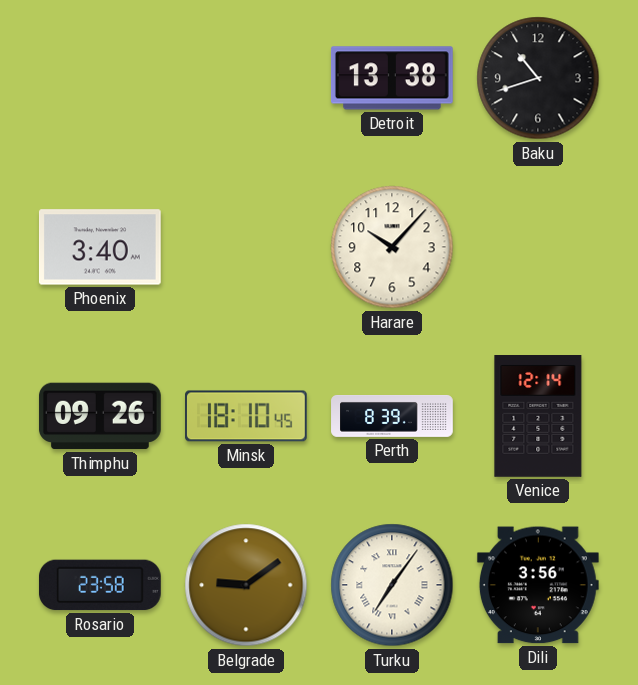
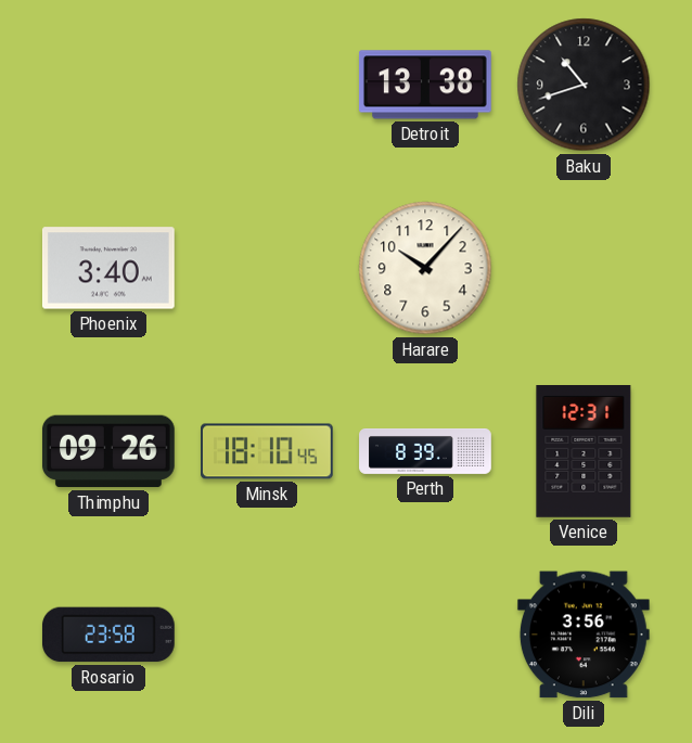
Venice: 12:14 -> 12:31
Belgrade: 9:09 -> none
Turku: 7:06 -> none
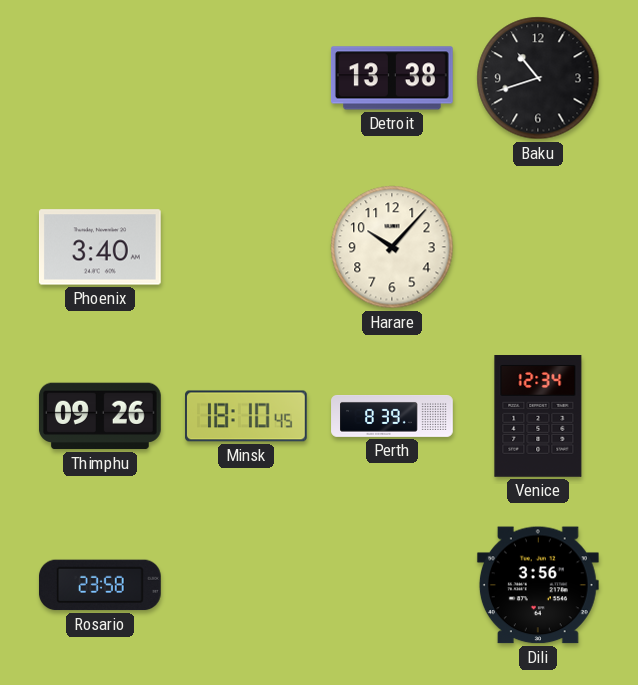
Venice: 12:31 -> 12:34
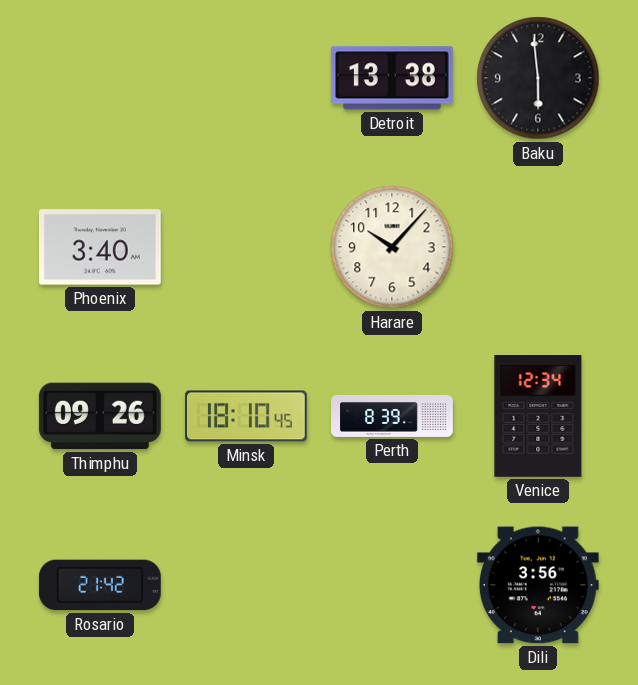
Baku: 10:42 -> 5:59
Rosario: 23:58 -> 21:42
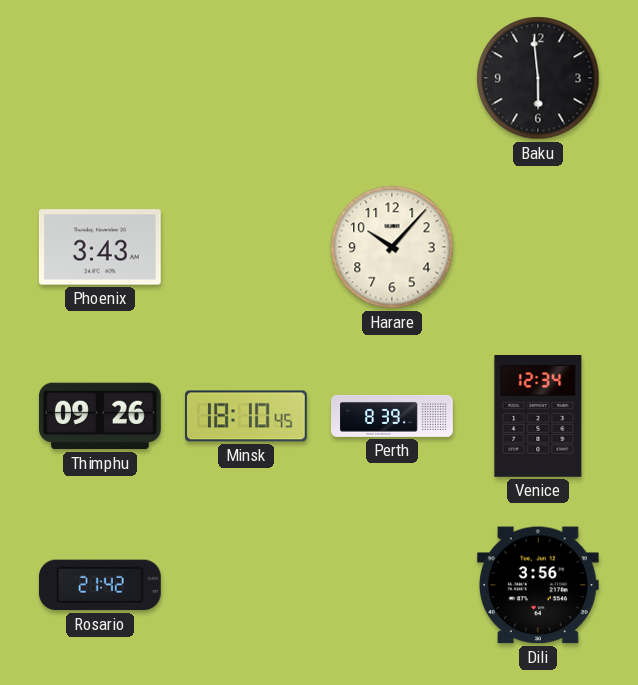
Detroit: 13:38 -> none
Phoenix: 3:40 -> 3:43
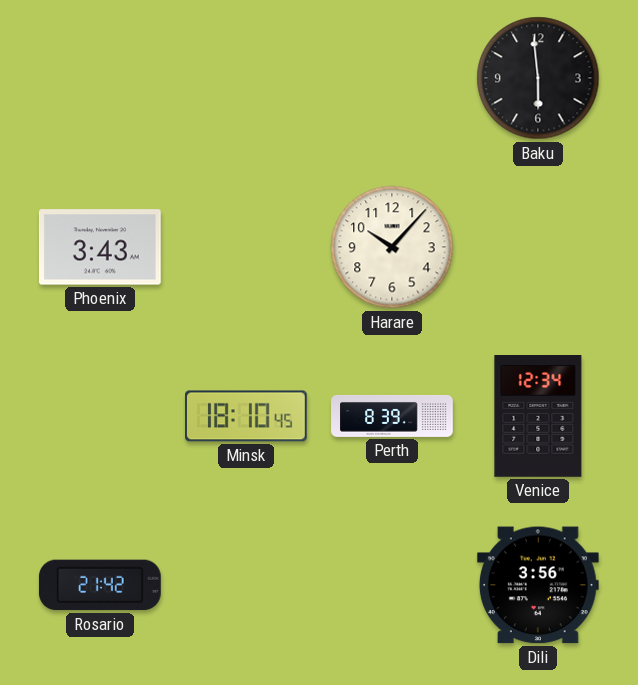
Thimphu: 09:26 -> none
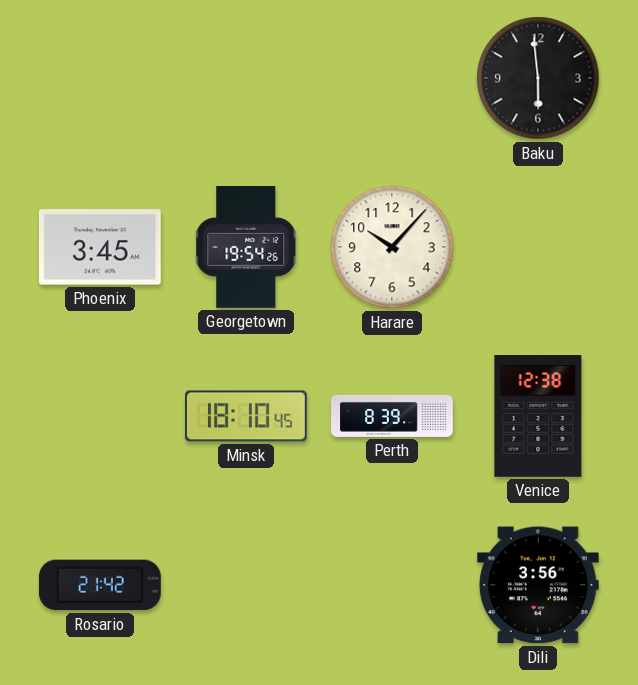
Phoenix: 3:43 -> 3:45
Georgetown: none -> 19:54
Venice: 12:34 -> 12:38
